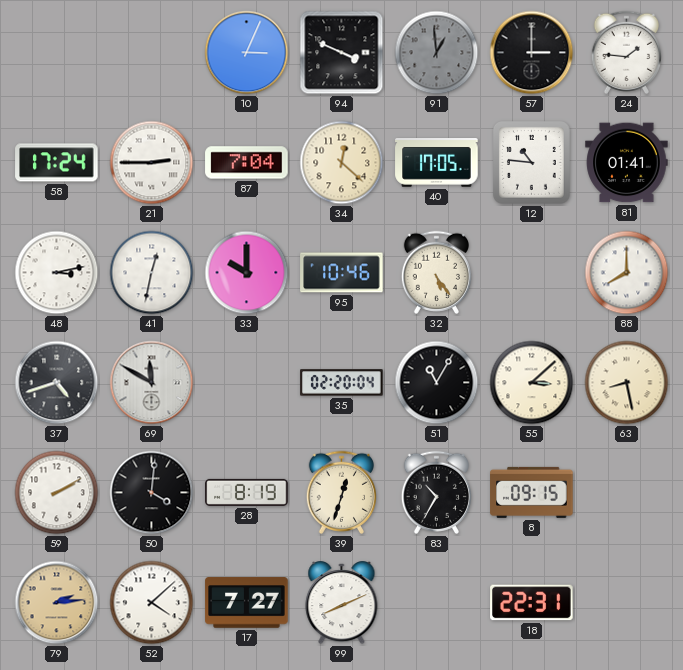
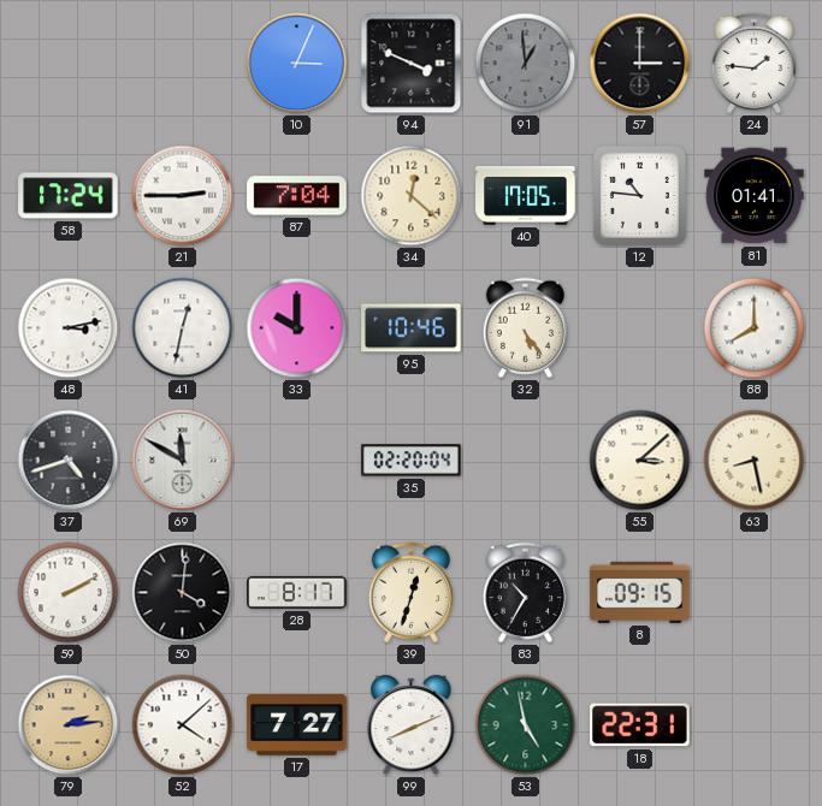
51: 11:05 -> none
28: 8:19 -> 8:17
53: none -> 4:58
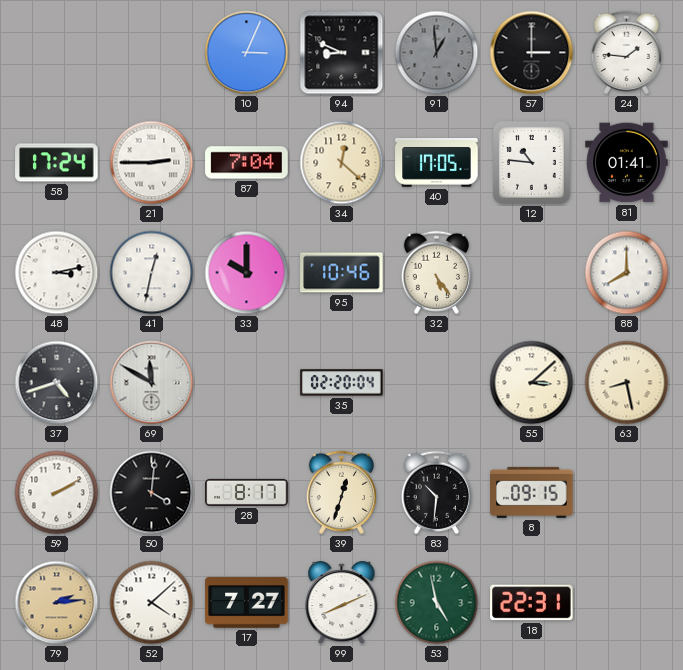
94: 3:49 -> 8:49
83: 10:35 -> 10:31
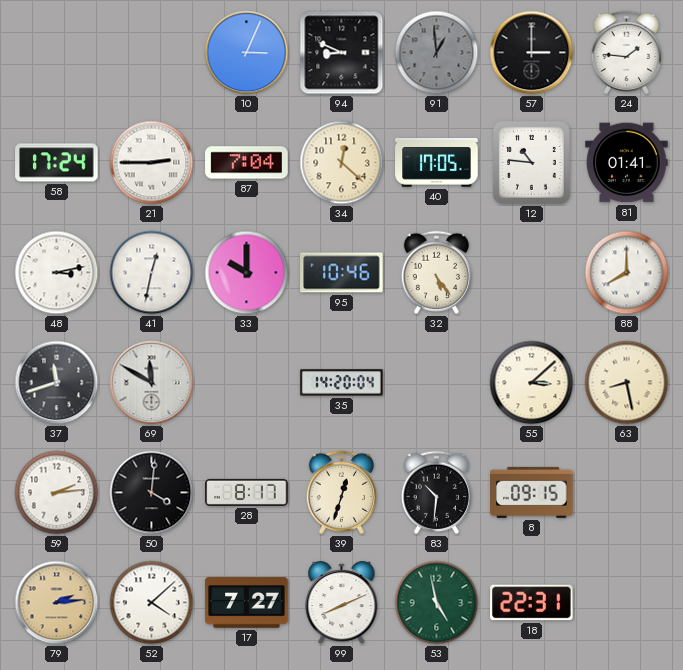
37: 4:42 -> 11:42
35: 02:20 -> 14:20
59: 2:10 -> 2:14
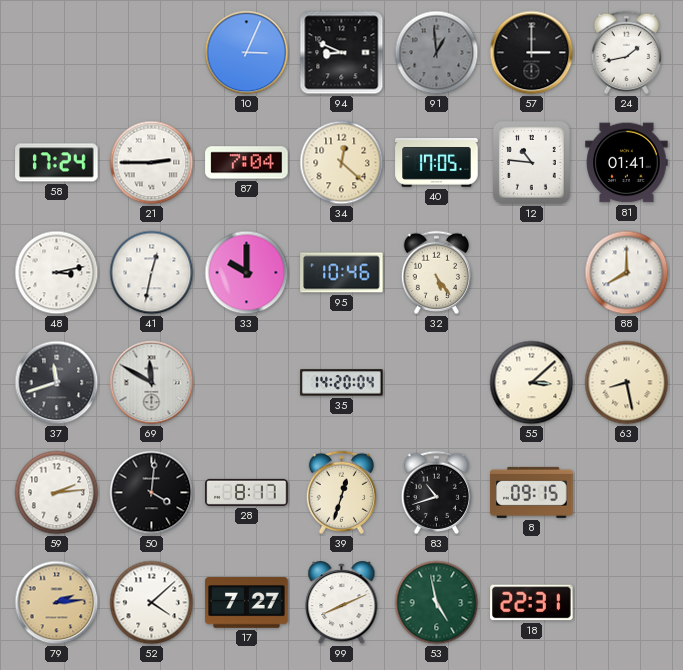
24: 1:46 -> 1:43
83: 10:31 -> 10:42
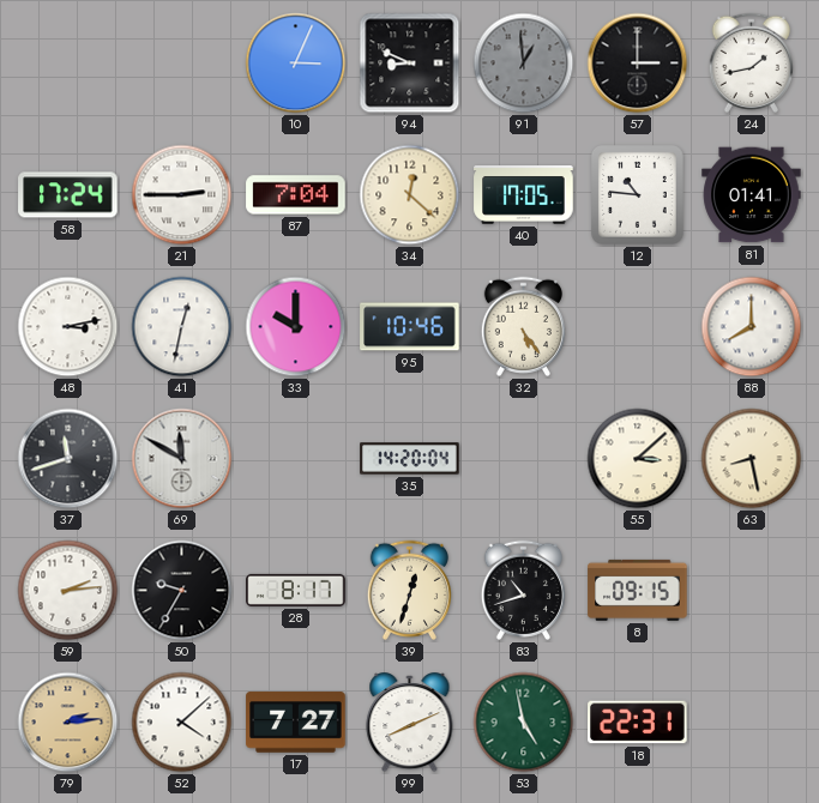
50: 4:01 -> 9:35
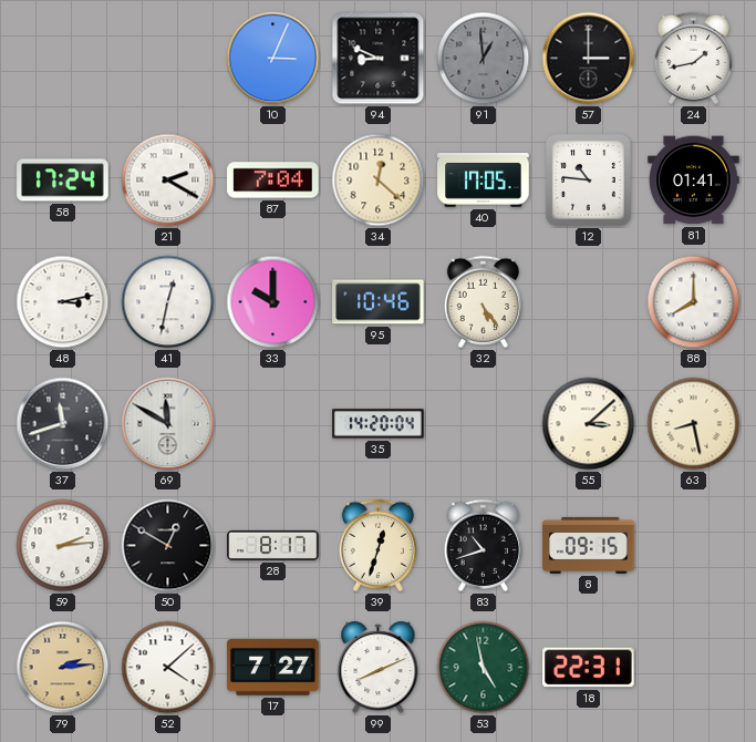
21: 2:45 -> 2:20
50: 9:35 -> 12:50
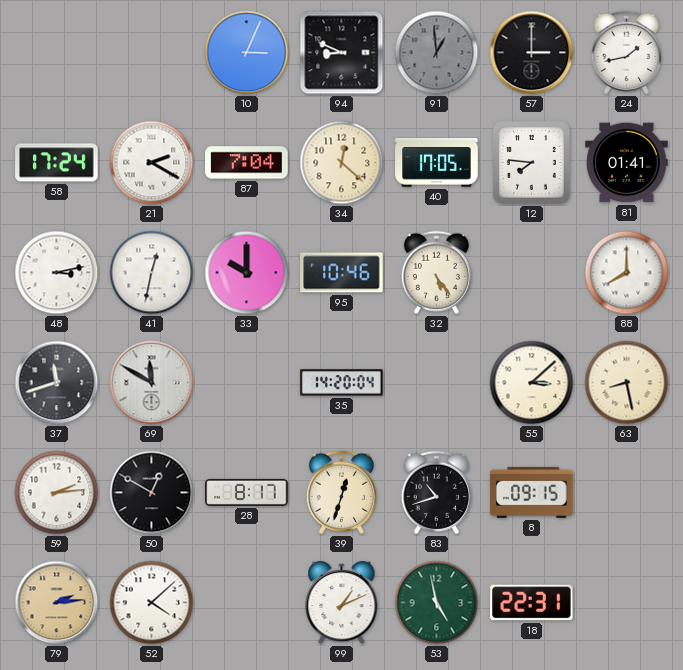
12: 10:46 -> 7:46
17: 7:27 -> none
99: 8:11 -> 1:11
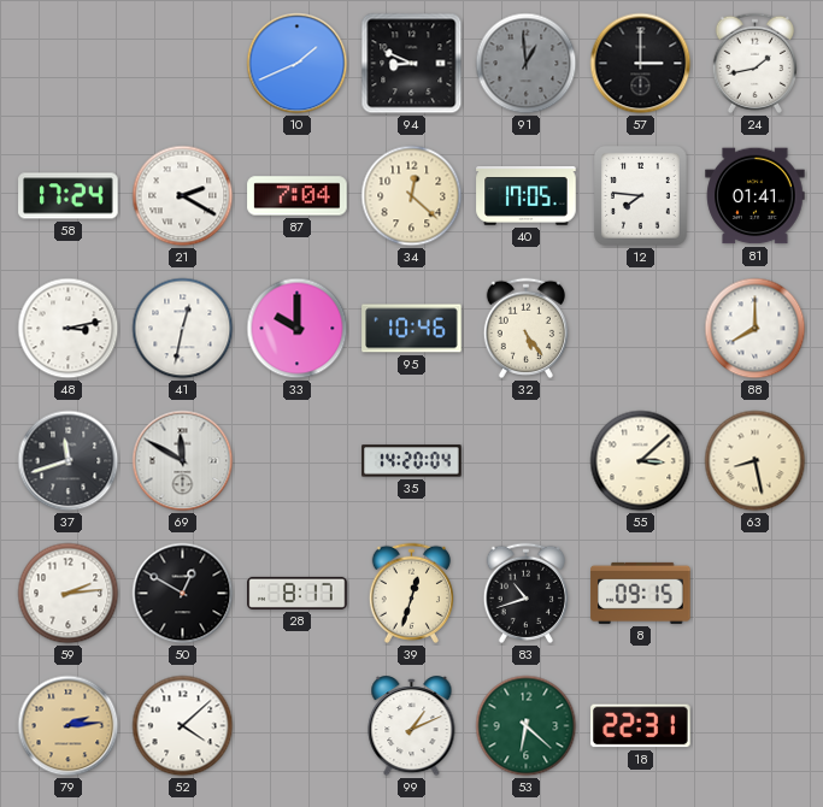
10: 3:04 -> 1:41
53: 4:58 -> 6:22
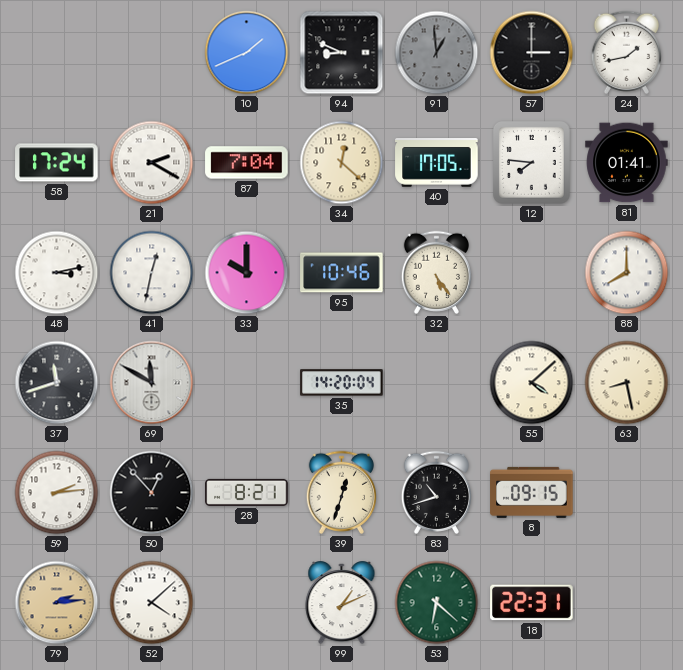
55: 3:08 -> 4:08
50: 12:50 -> 12:53
28: 8:17 -> 8:21
